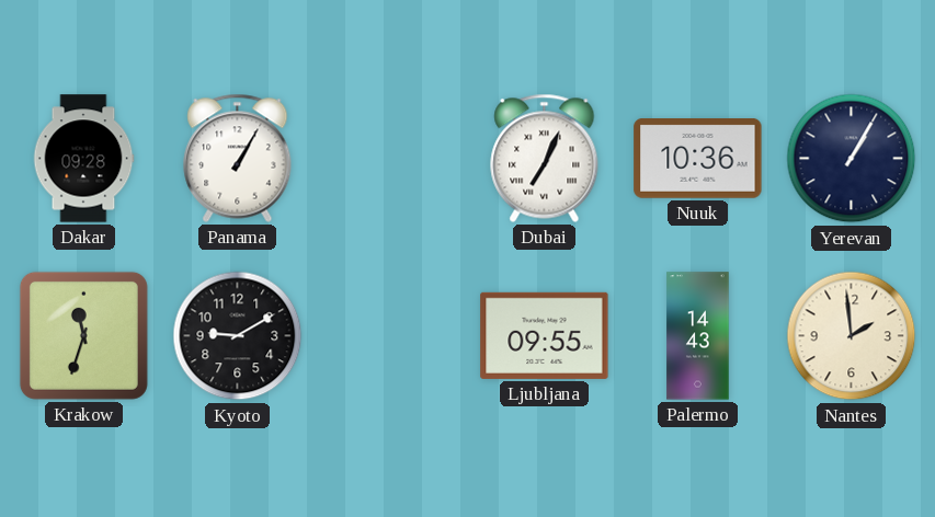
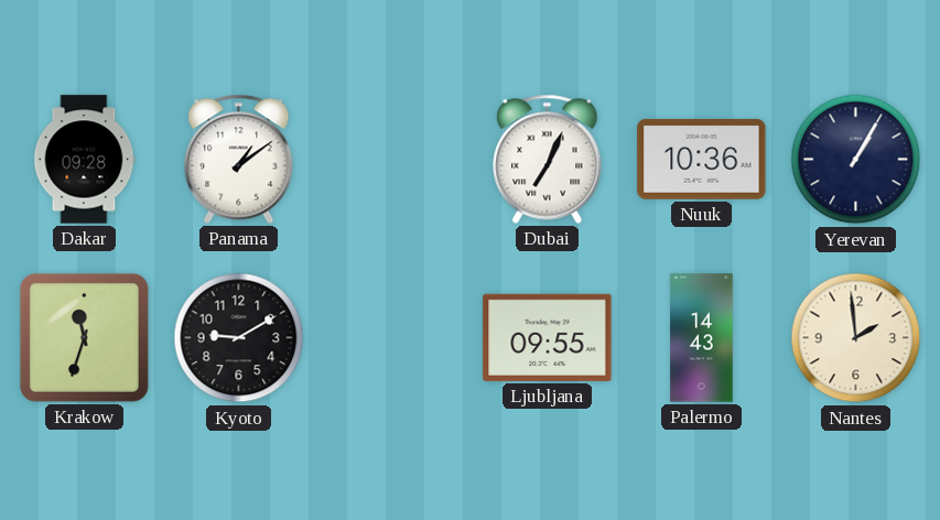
Panama: 1:05 -> 1:09
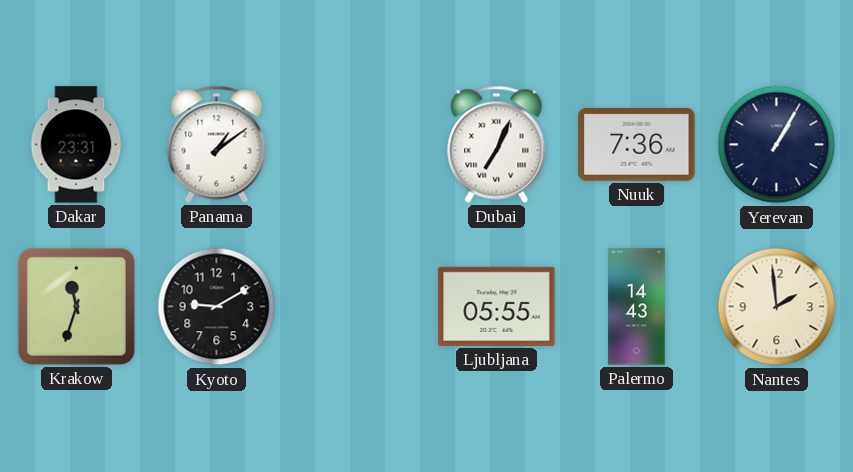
Dakar: 09:28 -> 23:31
Nuuk: 10:36 -> 7:36
Ljubljana: 09:55 -> 05:55
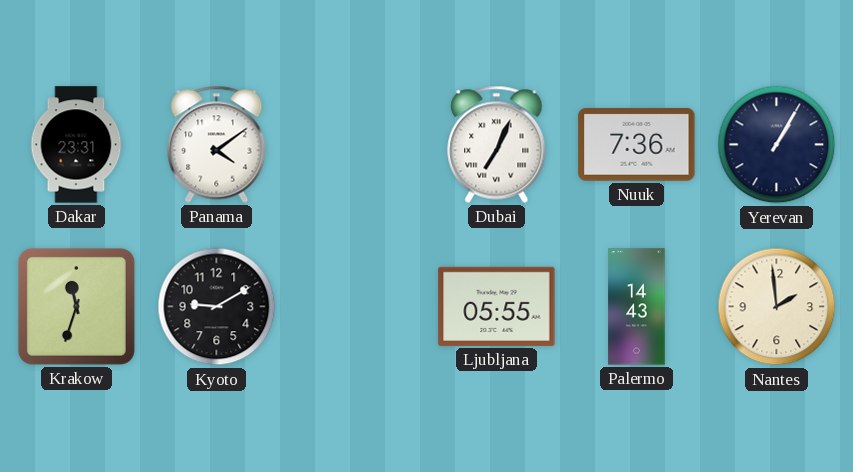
Panama: 1:09 -> 4:09
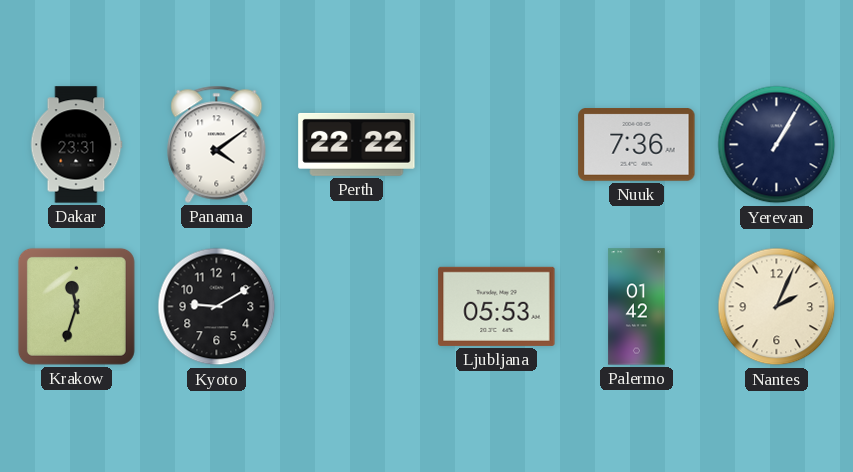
Perth: none -> 22:22
Dubai: 7:04 -> none
Ljubljana: 05:55 -> 05:53
Palermo: 14:43 -> 01:42
Nantes: 1:59 -> 2:04
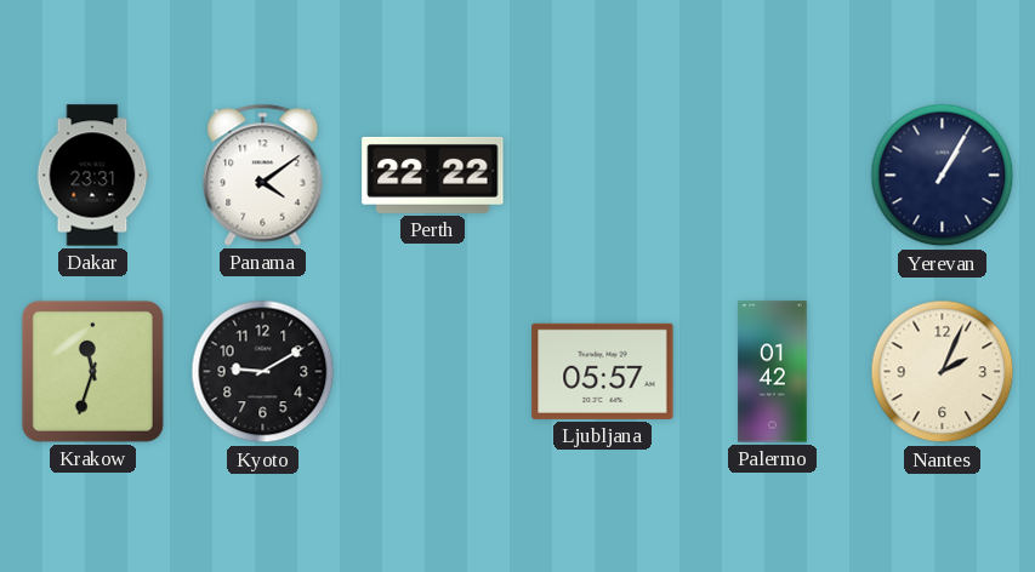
Nuuk: 7:36 -> none
Ljubljana: 05:53 -> 05:57
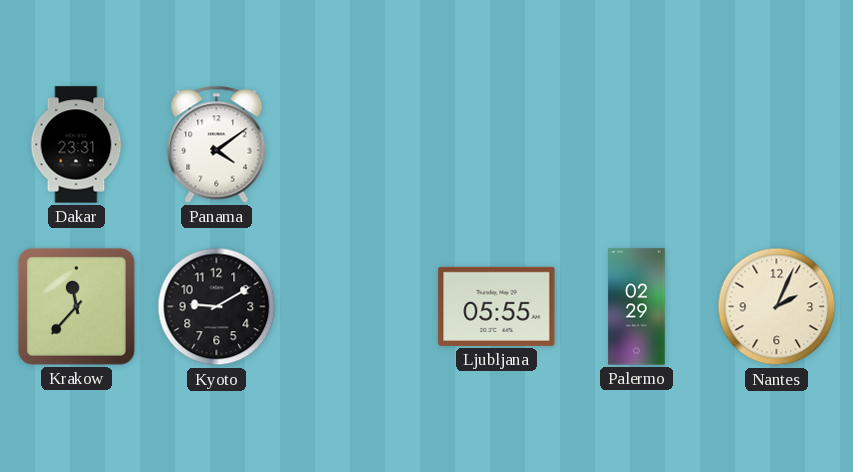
Perth: 22:22 -> none
Yerevan: 1:05 -> none
Krakow: 11:33 -> 11:37
Ljubljana: 05:57 -> 05:55
Palermo: 01:42 -> 02:29
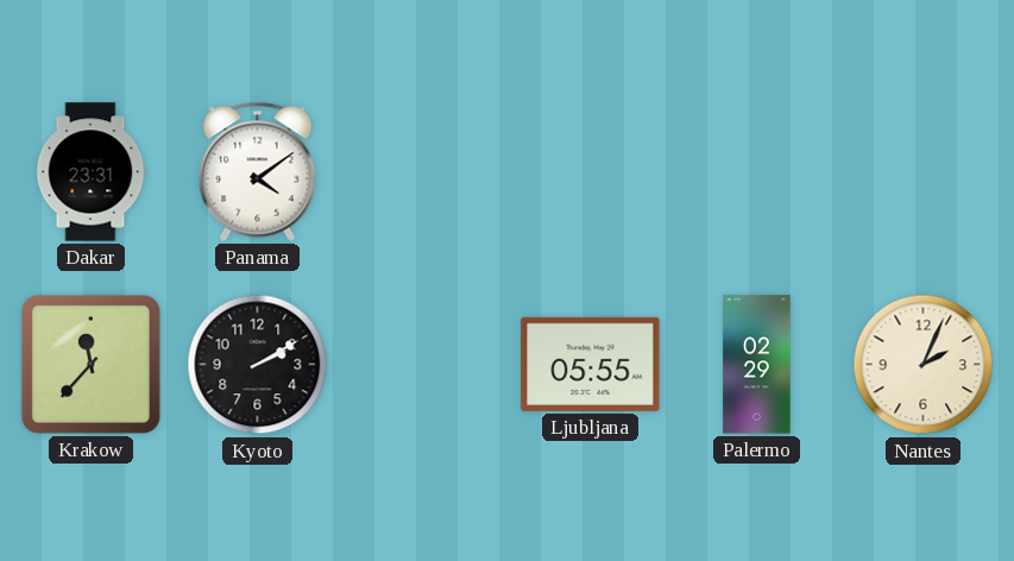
Kyoto: 9:10 -> 2:10
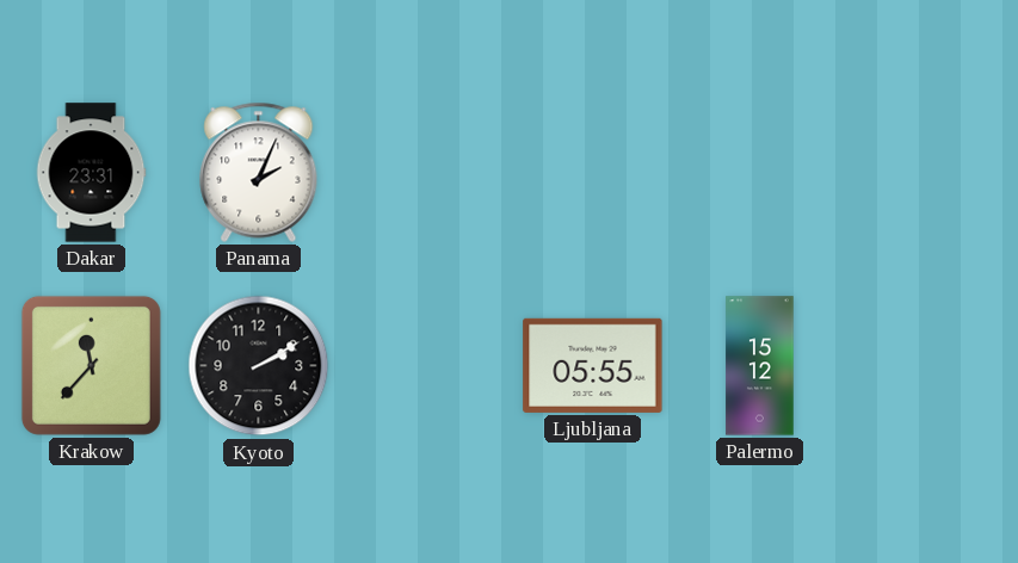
Panama: 4:09 -> 2:04
Palermo: 02:29 -> 15:12
Nantes: 2:04 -> none
